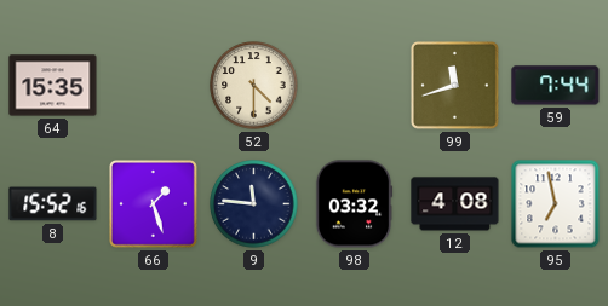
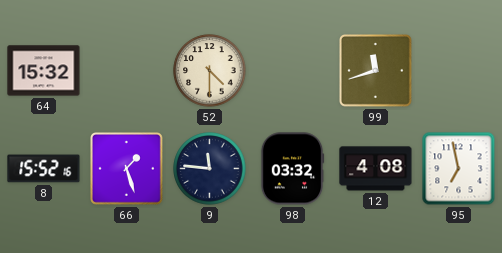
64: 15:35 -> 15:32
59: 7:44 -> none
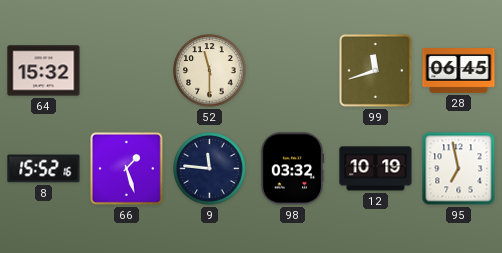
52: 4:30 -> 11:30
28: none -> 06:45
12: 4:08 -> 10:19
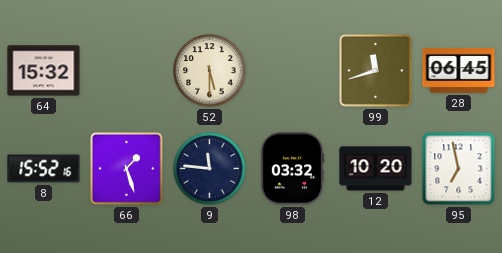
52: 11:30 -> 5:30
12: 10:19 -> 10:20
